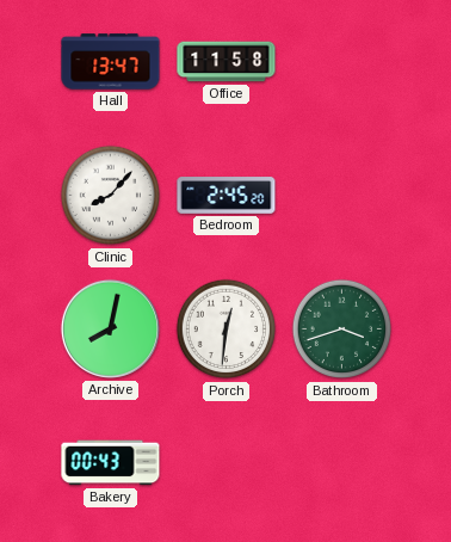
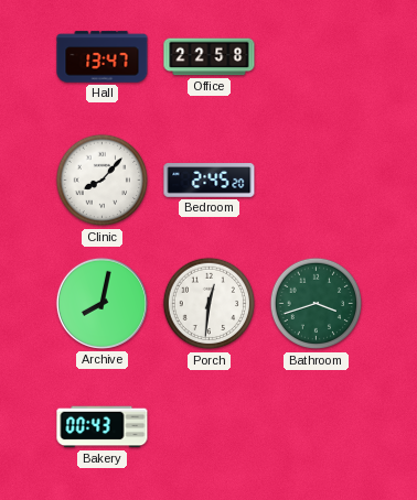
Office: 11:58 -> 22:58
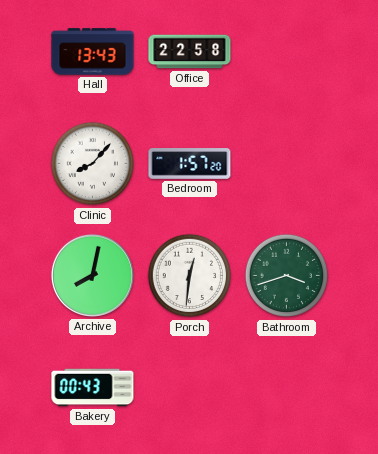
Hall: 13:47 -> 13:43
Bedroom: 2:45 -> 1:57
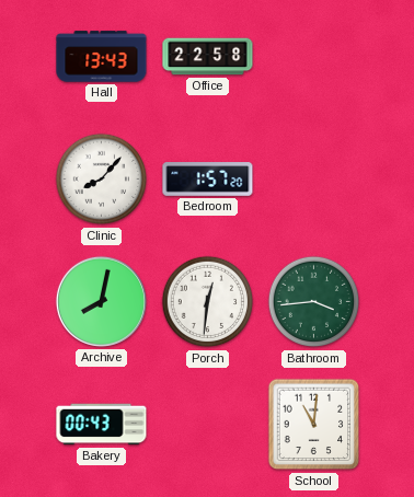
Bathroom: 3:42 -> 3:44
School: none -> 11:01
